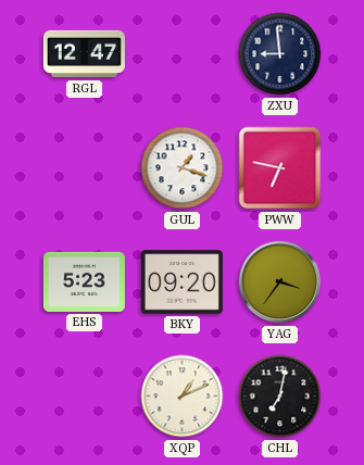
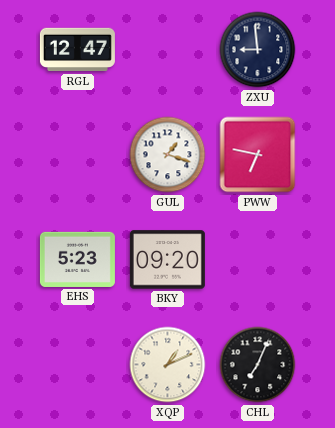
YAG: 3:36 -> none
CHL: 7:02 -> 7:04
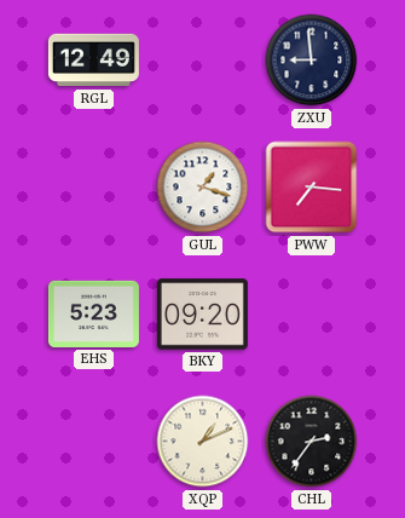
RGL: 12:47 -> 12:49
PWW: 6:47 -> 7:16
CHL: 7:04 -> 2:36
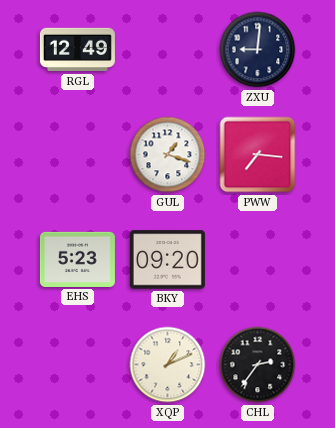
ZXU: 8:59 -> 9:01
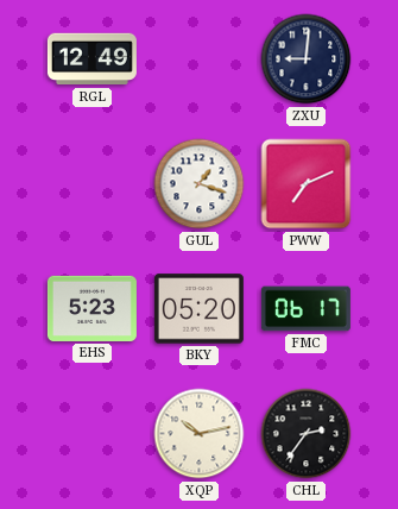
PWW: 7:16 -> 7:11
BKY: 09:20 -> 05:20
FMC: none -> 06:17
XQP: 1:11 -> 10:13
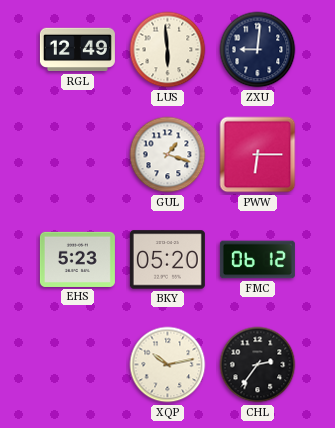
LUS: none -> 5:59
PWW: 7:11 -> 6:15
FMC: 06:17 -> 06:12
